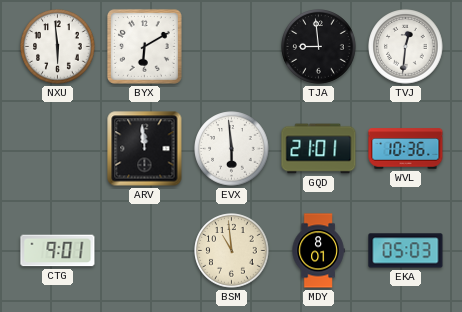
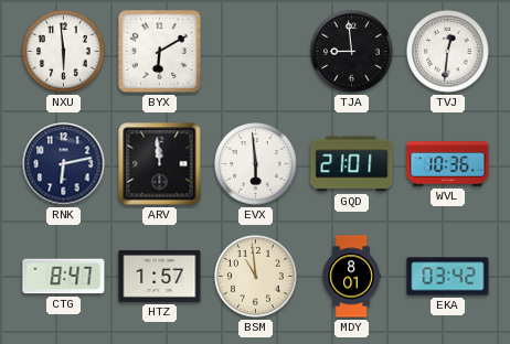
RNK: none -> 6:13
CTG: 9:01 -> 8:47
HTZ: none -> 1:57
EKA: 05:03 -> 03:42
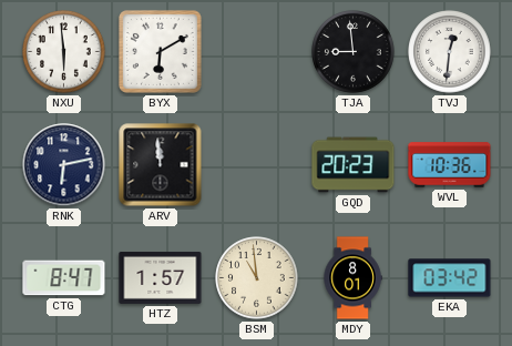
EVX: 5:59 -> none
GQD: 21:01 -> 20:23
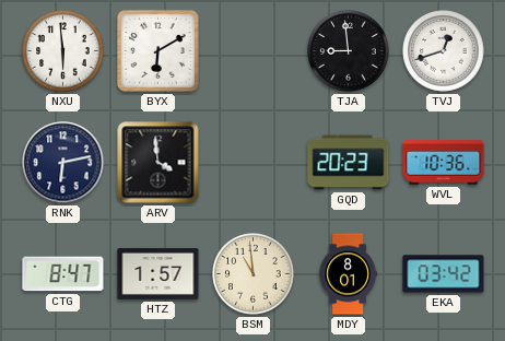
TVJ: 12:31 -> 12:42
ARV: 11:59 -> 3:59
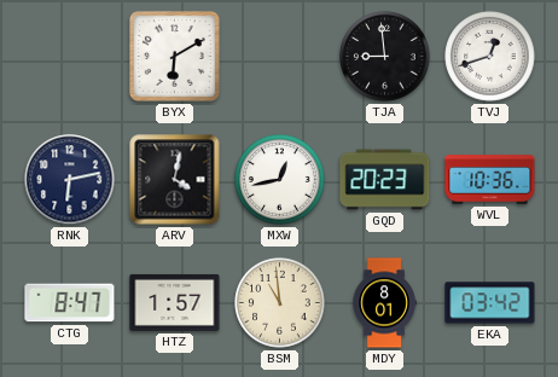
NXU: 5:59 -> none
ARV: 3:59 -> 4:02
MXW: none -> 12:43
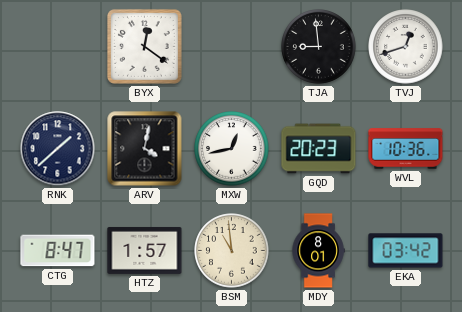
BYX: 6:10 -> 12:21
RNK: 6:13 -> 1:38
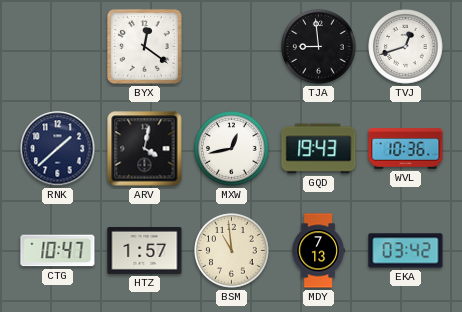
GQD: 20:23 -> 19:43
CTG: 8:47 -> 10:47
MDY: 8:01 -> 7:13
